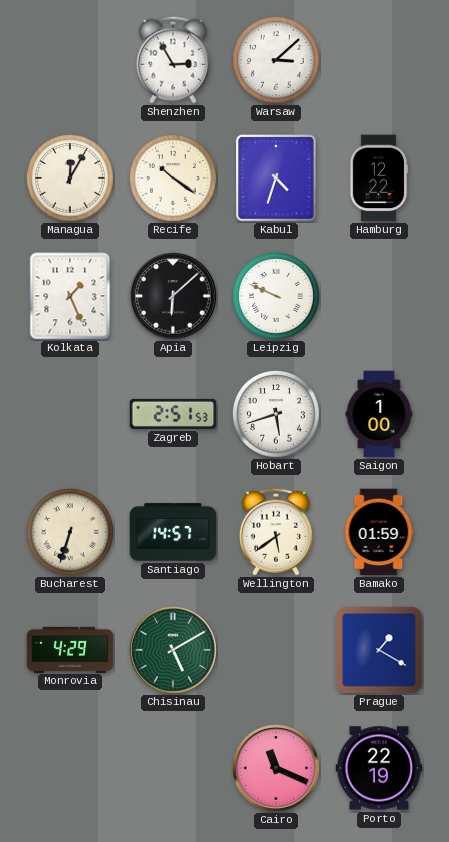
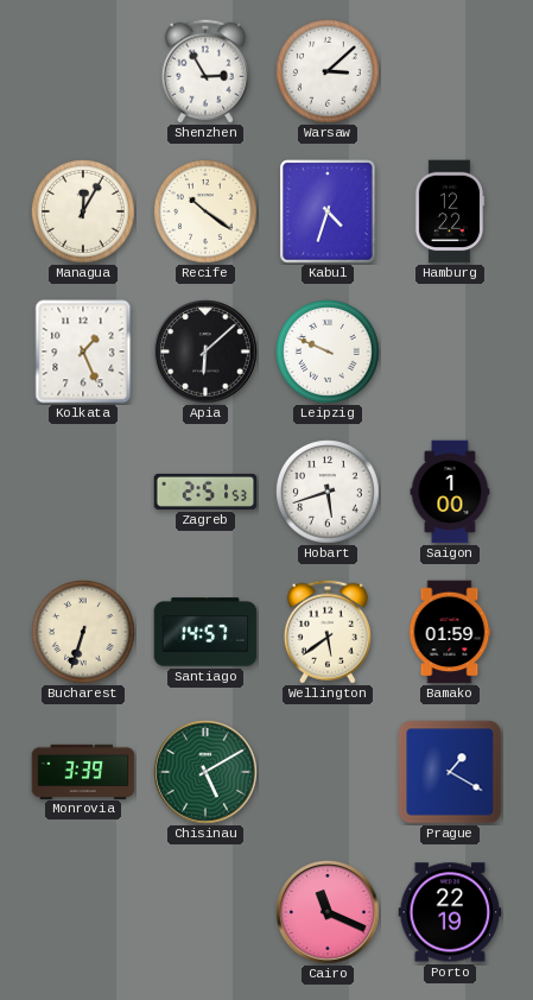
Monrovia: 4:29 -> 3:39
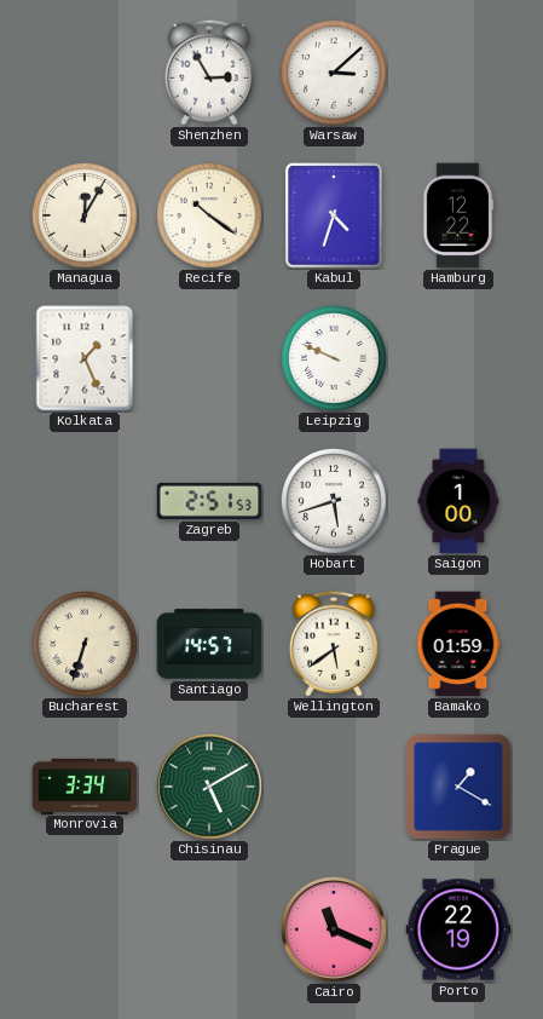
Apia: 6:08 -> none
Monrovia: 3:39 -> 3:34
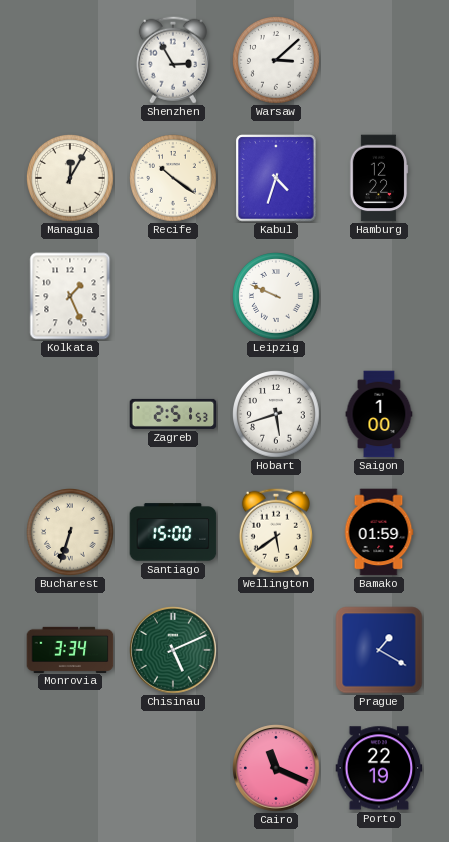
Santiago: 14:57 -> 15:00
Chisinau: 5:10 -> 5:11
